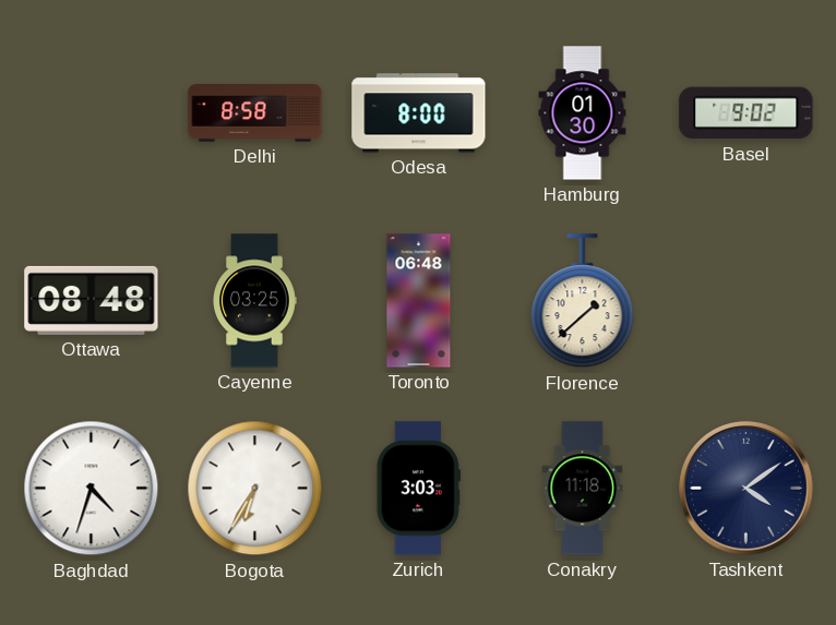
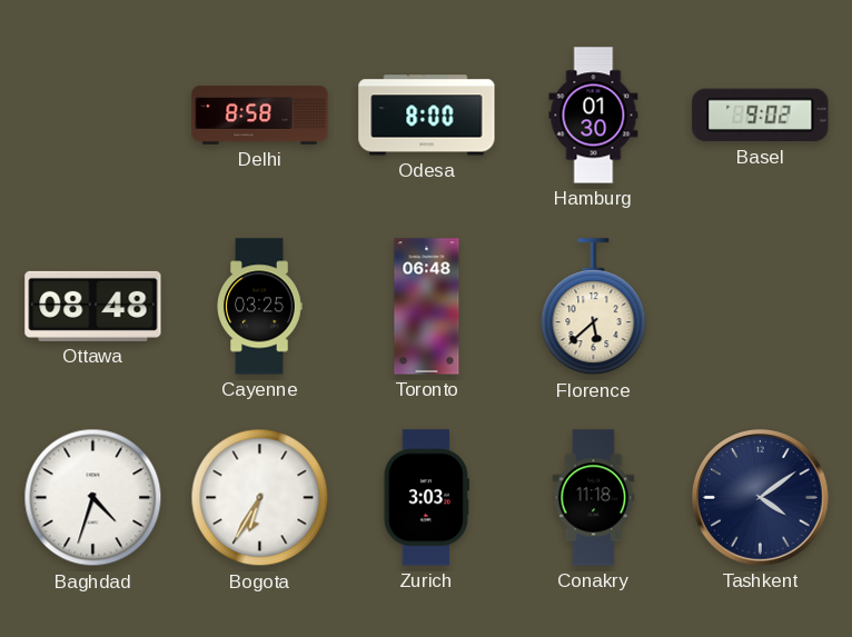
Florence: 1:38 -> 5:38
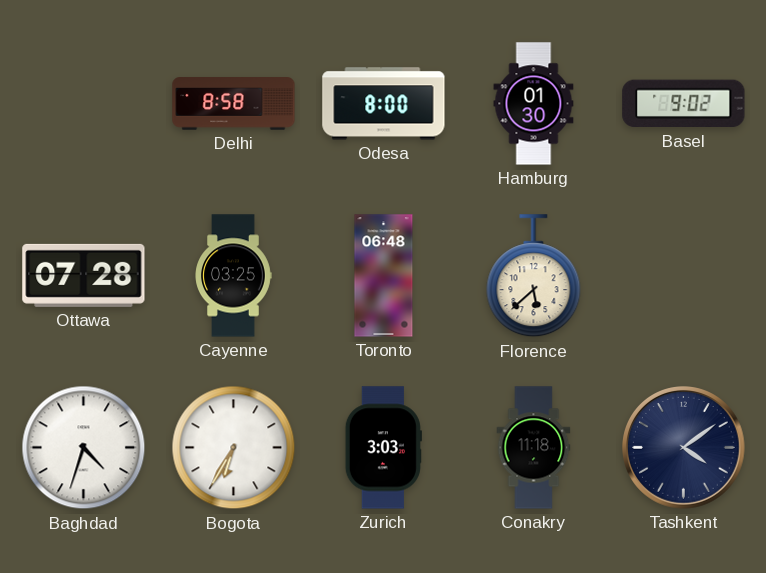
Ottawa: 08:48 -> 07:28
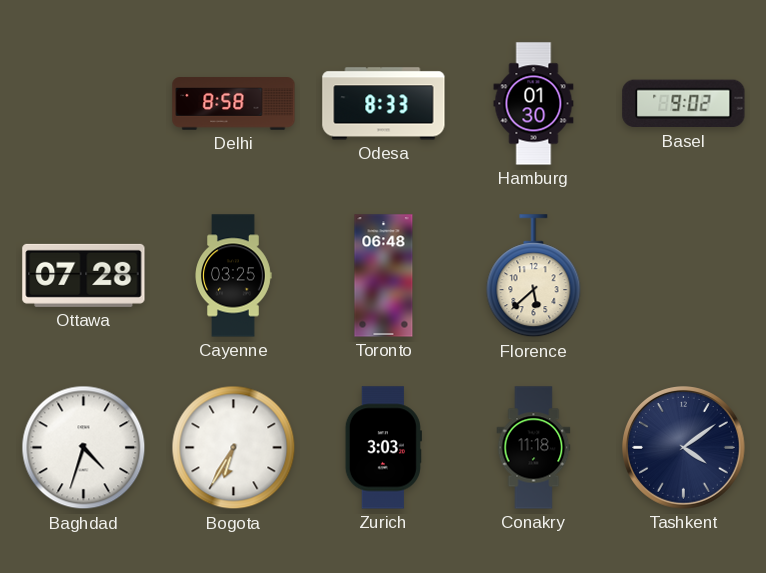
Odesa: 8:00 -> 8:33
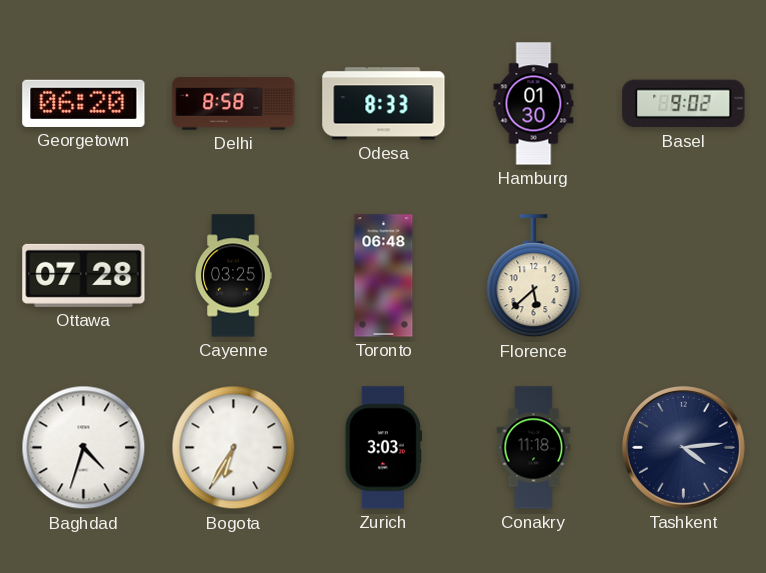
Georgetown: none -> 06:20
Tashkent: 4:09 -> 4:14
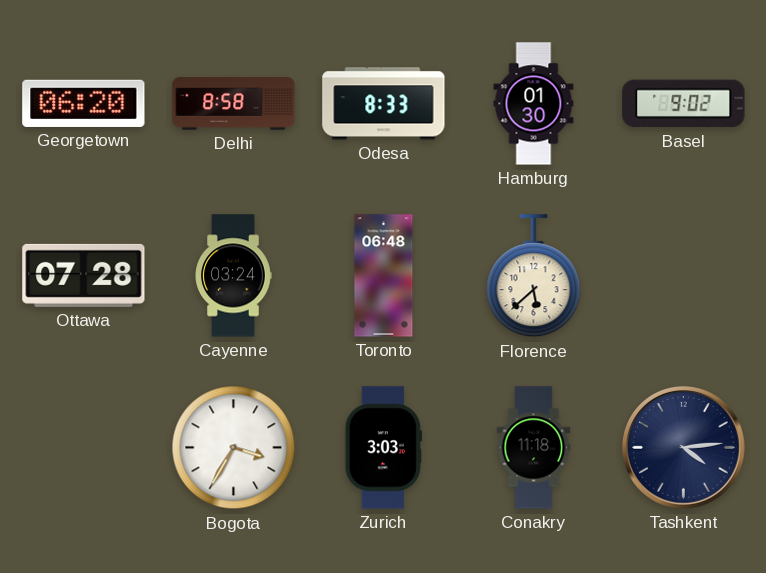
Cayenne: 03:25 -> 03:24
Baghdad: 4:33 -> none
Bogota: 6:35 -> 3:35
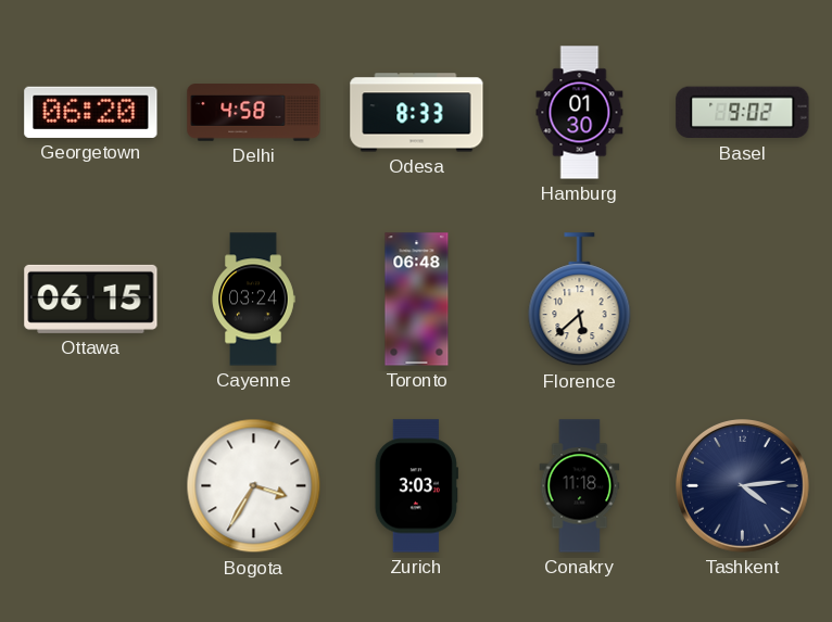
Delhi: 8:58 -> 4:58
Ottawa: 07:28 -> 06:15
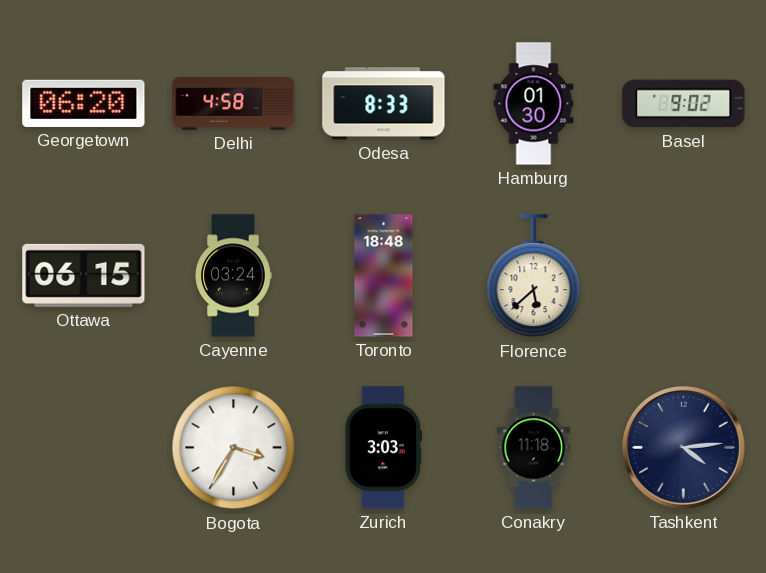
Toronto: 06:48 -> 18:48
